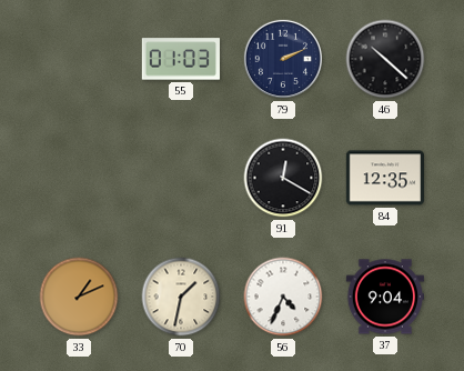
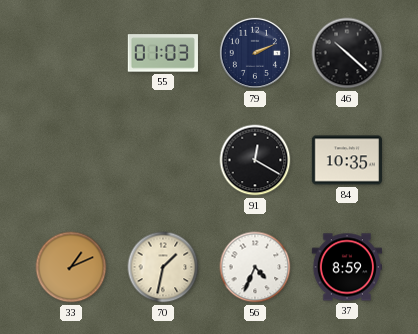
84: 12:35 -> 10:35
37: 9:04 -> 8:59
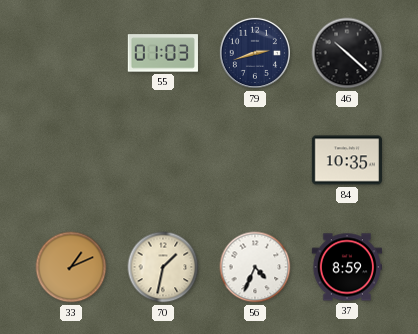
79: 2:11 -> 2:42
91: 12:20 -> none
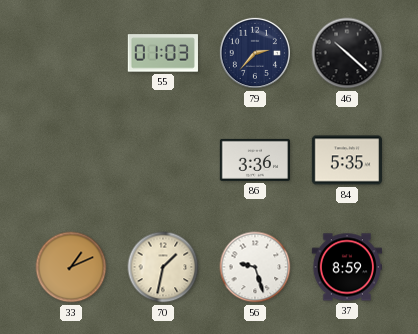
79: 2:42 -> 2:37
86: none -> 3:36
84: 10:35 -> 5:35
56: 4:34 -> 9:27
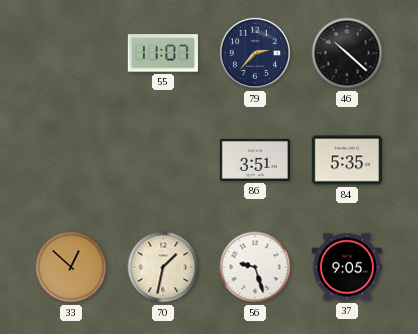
55: 01:03 -> 11:07
86: 3:36 -> 3:51
33: 1:11 -> 12:52
37: 8:59 -> 9:05
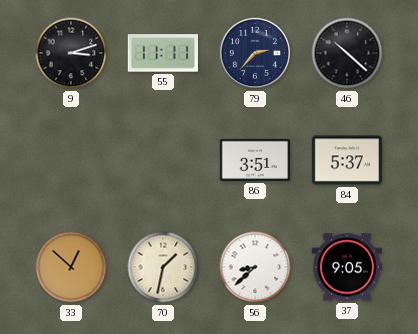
9: none -> 3:12
55: 11:07 -> 11:11
84: 5:35 -> 5:37
56: 9:27 -> 8:38
